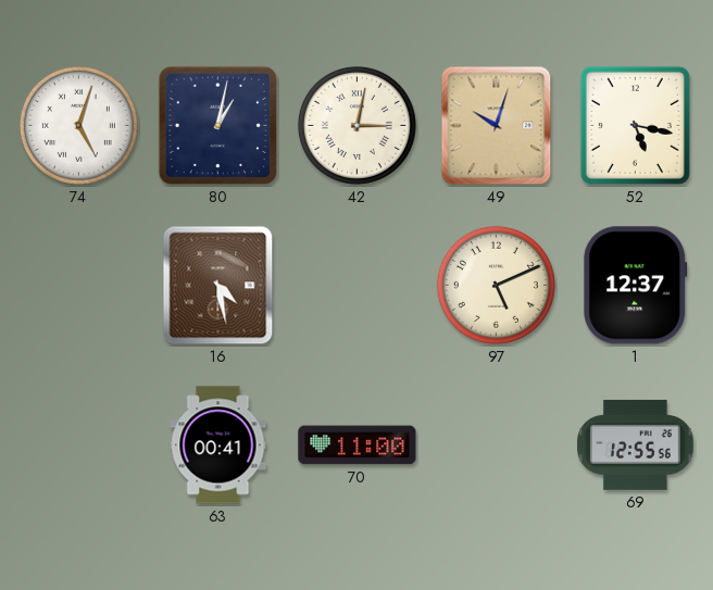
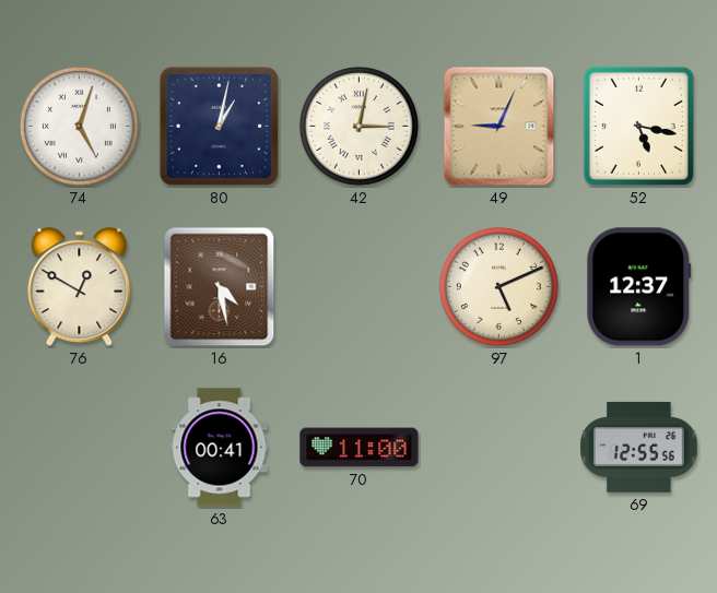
49: 10:03 -> 9:04
76: none -> 12:50
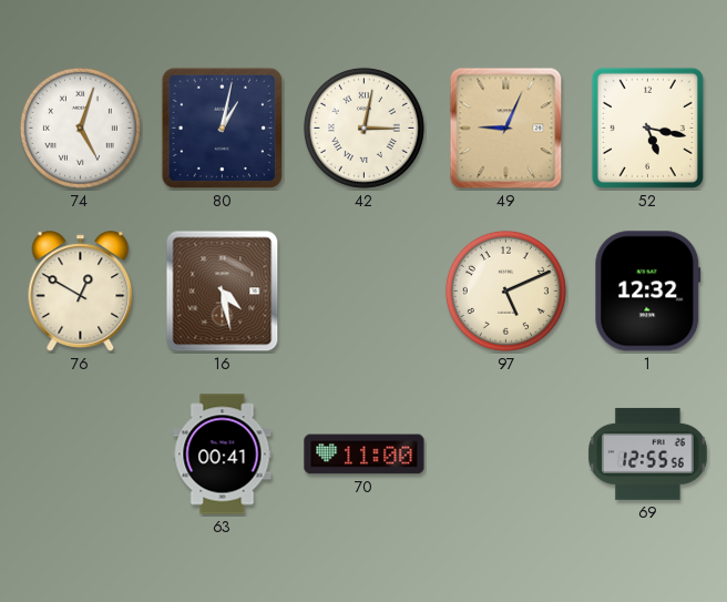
1: 12:37 -> 12:32
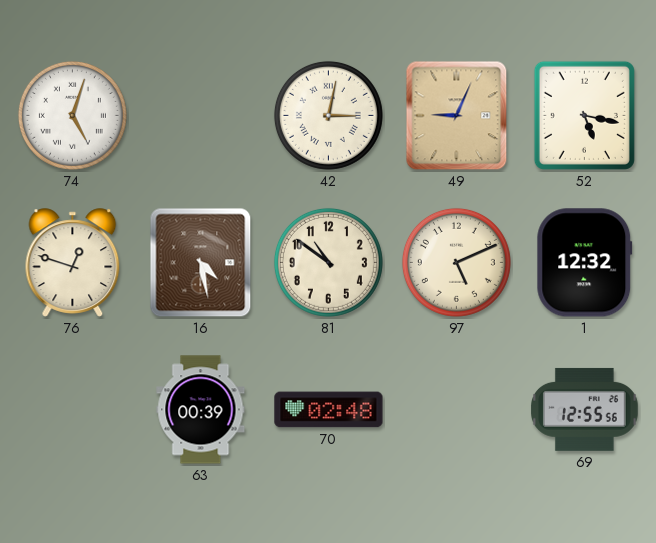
80: 1:02 -> none
76: 12:50 -> 12:48
81: none -> 10:51
63: 00:41 -> 00:39
70: 11:00 -> 02:48
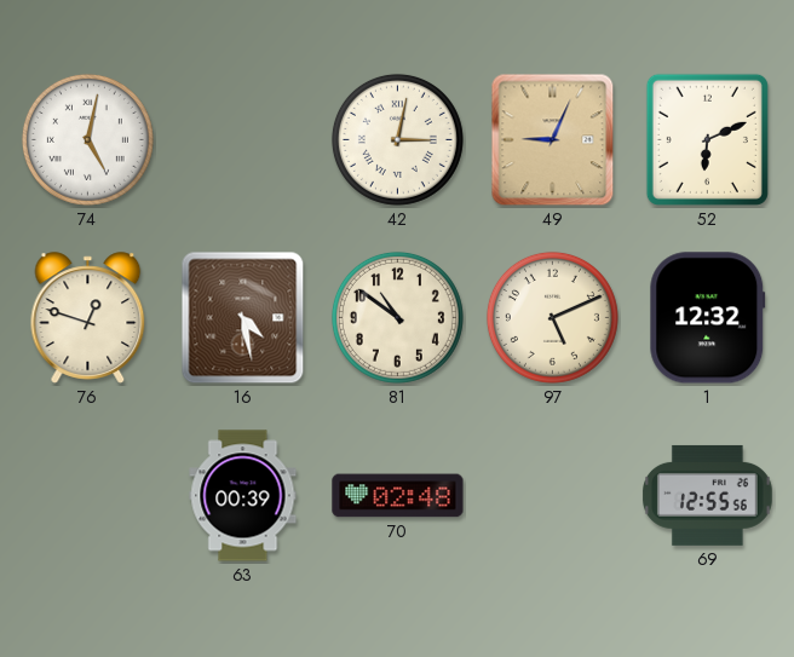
74: 5:03 -> 5:02
52: 5:17 -> 6:11
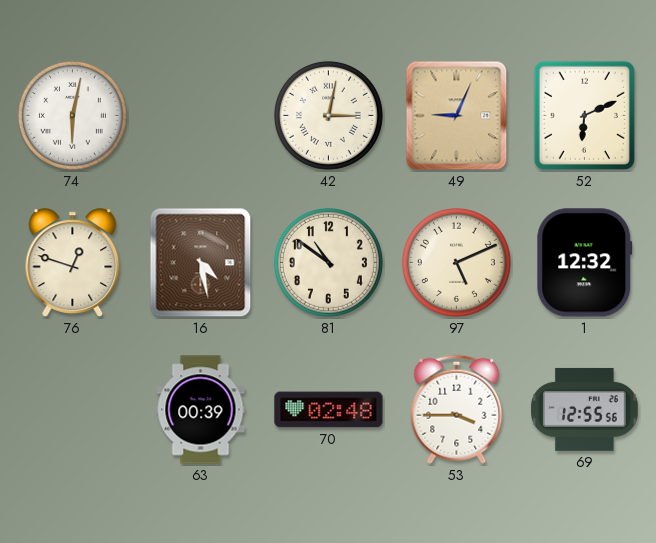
74: 5:02 -> 6:02
53: none -> 3:45
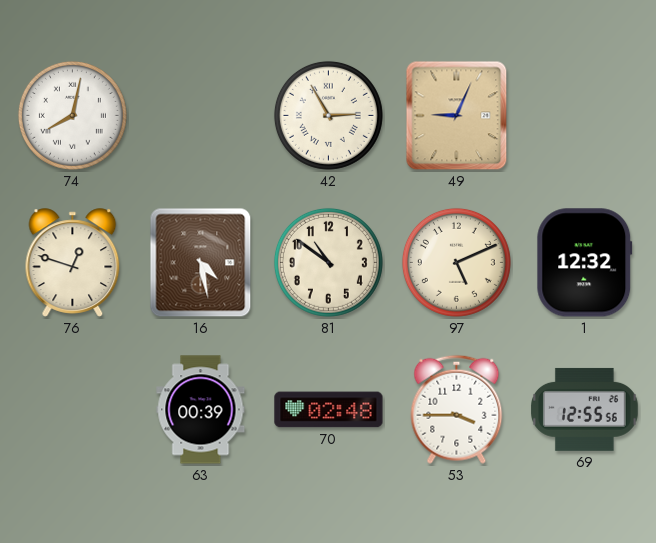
74: 6:02 -> 8:02
42: 3:02 -> 2:55
52: 6:11 -> none
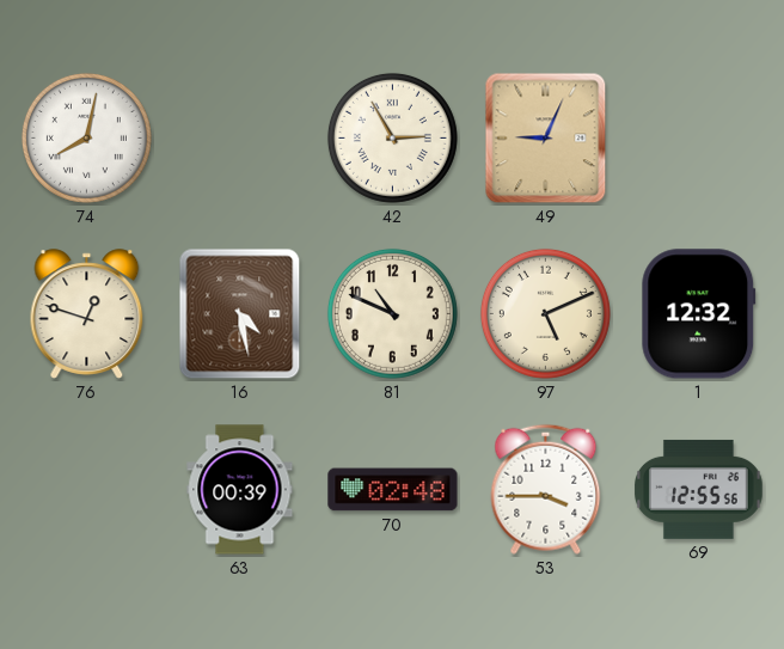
81: 10:51 -> 10:49
